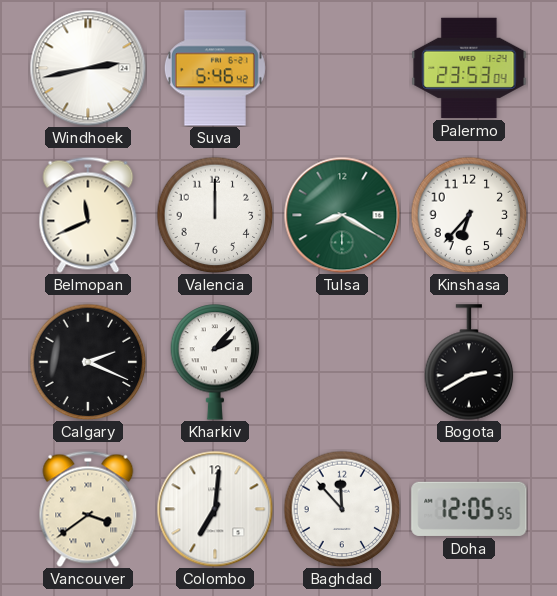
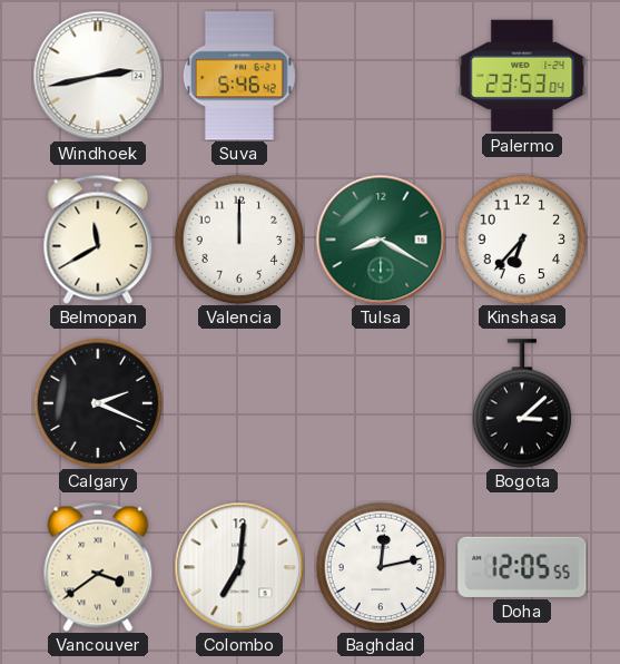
Belmopan: 11:41 -> 11:40
Kharkiv: 2:07 -> none
Bogota: 2:40 -> 3:08
Baghdad: 11:53 -> 12:13
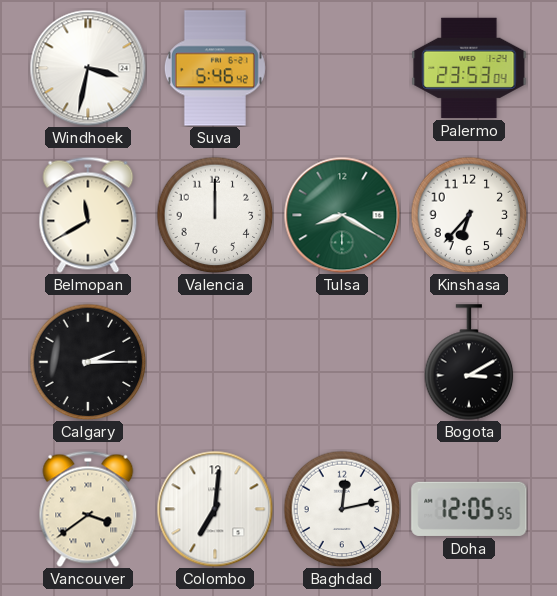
Windhoek: 2:43 -> 3:32
Calgary: 2:19 -> 2:15
Bogota: 3:08 -> 3:10
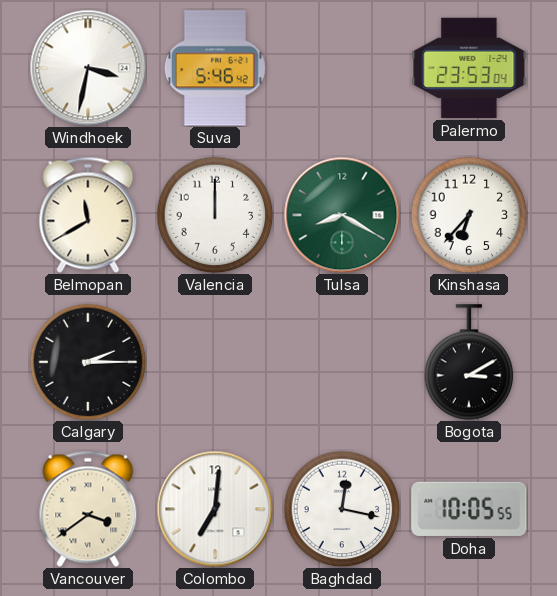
Baghdad: 12:13 -> 12:17
Doha: 12:05 -> 10:05
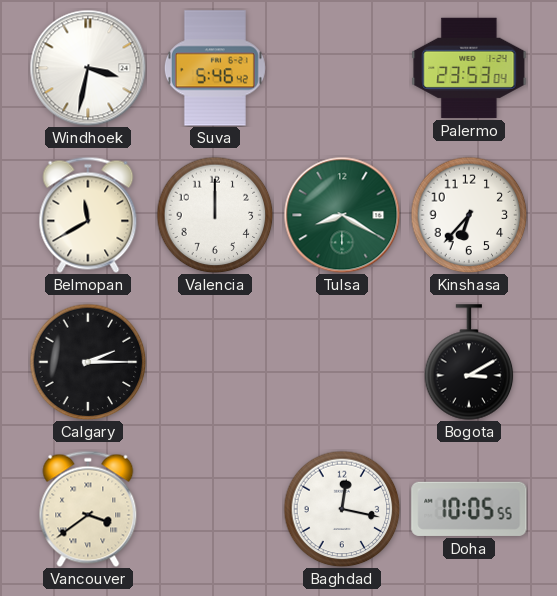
Colombo: 7:01 -> none
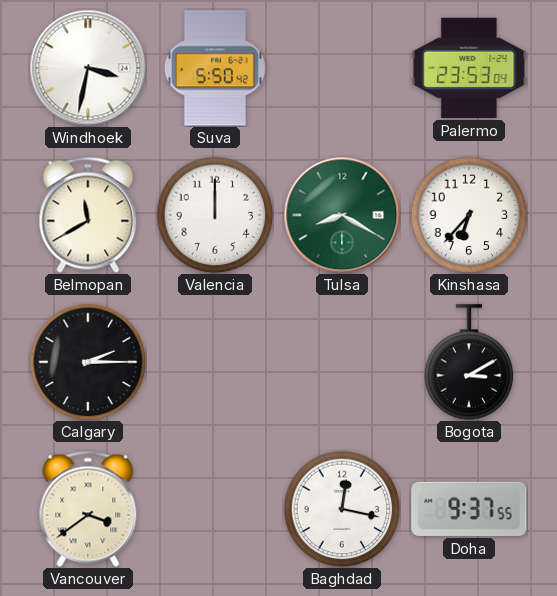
Suva: 5:46 -> 5:50
Doha: 10:05 -> 9:37
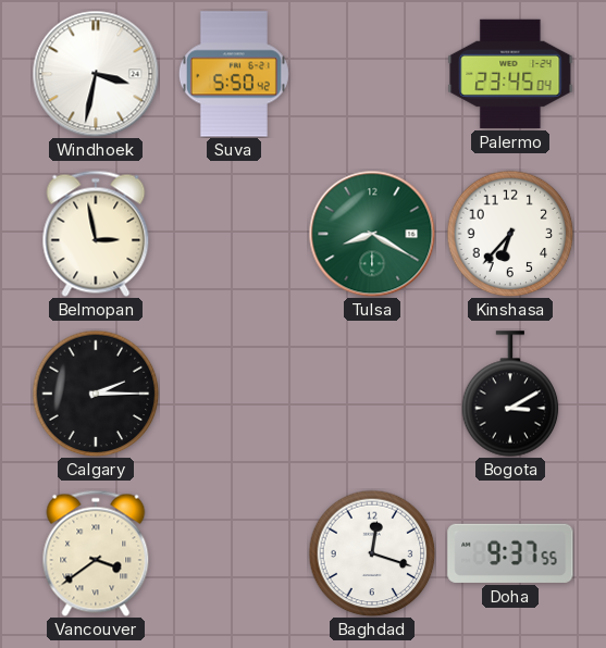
Palermo: 23:53 -> 23:45
Belmopan: 11:40 -> 2:58
Valencia: 12:00 -> none
Baghdad: 12:17 -> 12:18
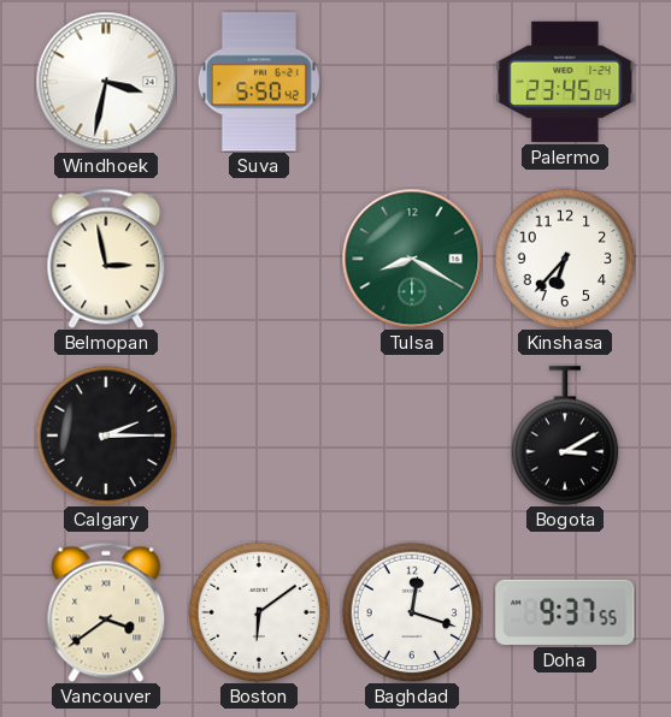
Boston: none -> 6:09
